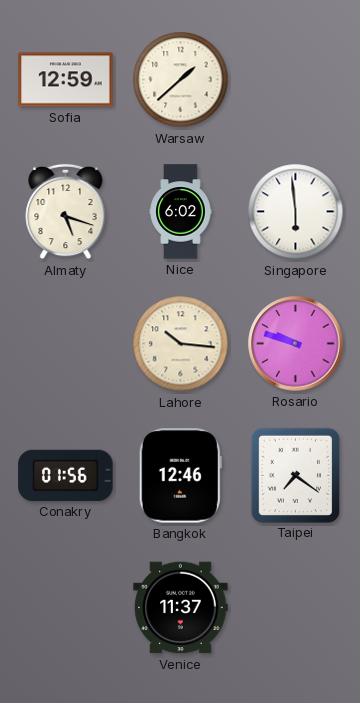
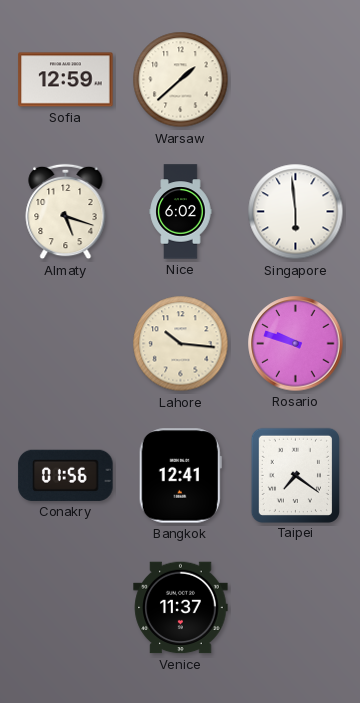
Bangkok: 12:46 -> 12:41
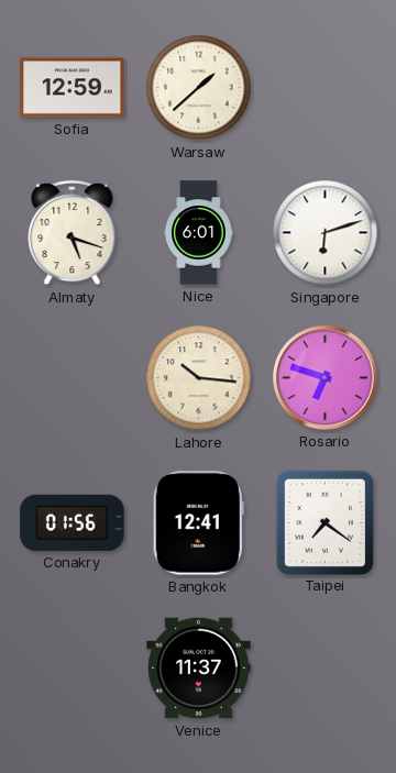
Nice: 6:02 -> 6:01
Singapore: 5:59 -> 6:12
Rosario: 9:48 -> 6:48
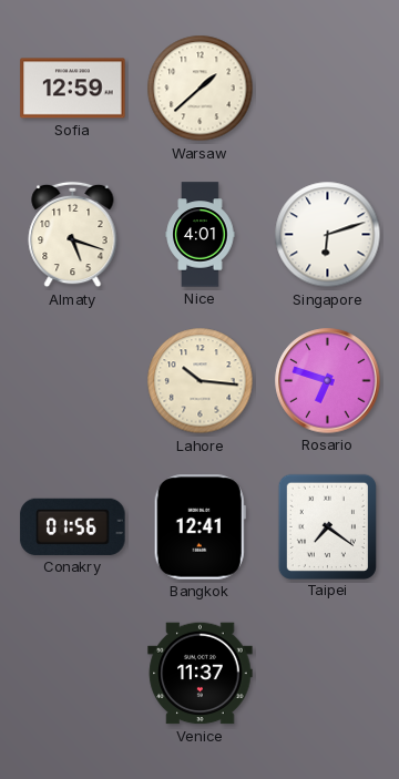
Nice: 6:01 -> 4:01
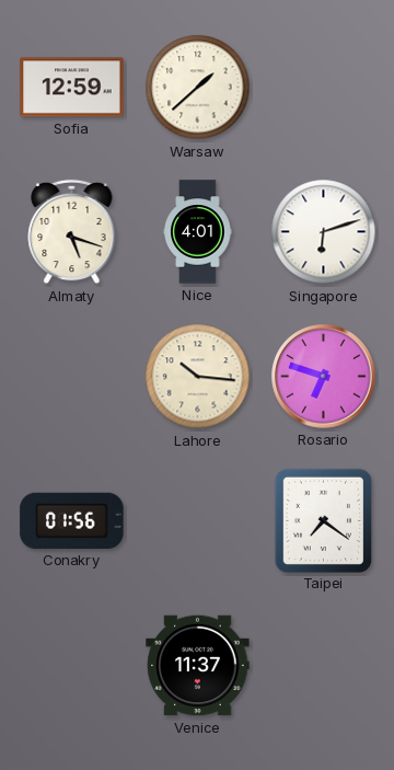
Bangkok: 12:41 -> none
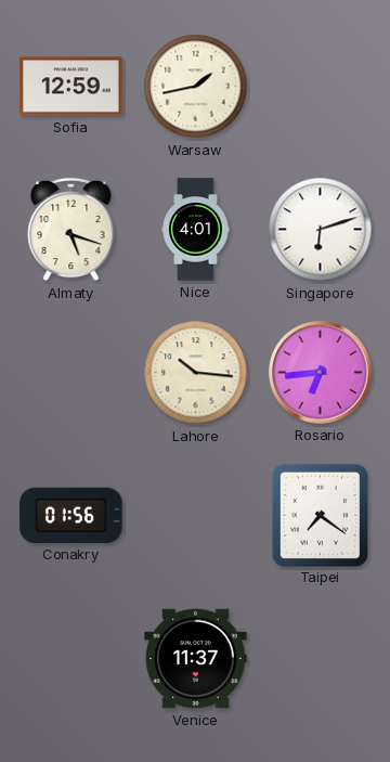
Warsaw: 1:38 -> 1:43
Rosario: 6:48 -> 6:44
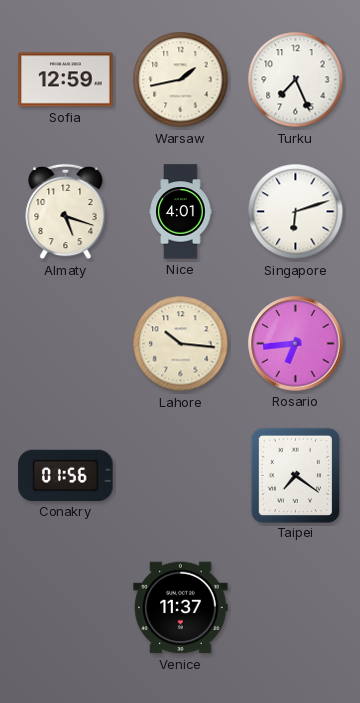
Turku: none -> 7:26
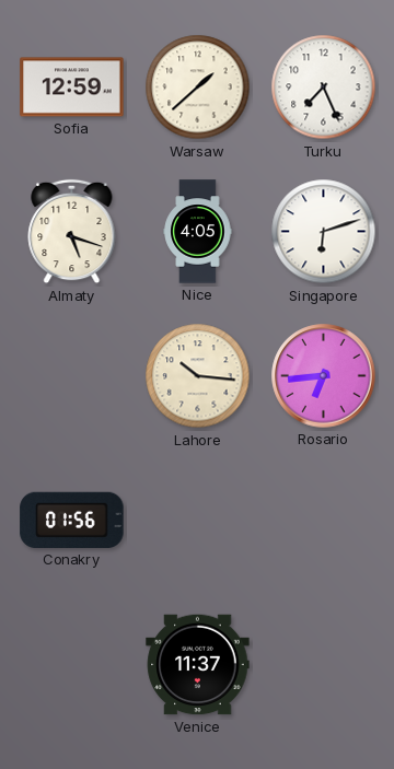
Warsaw: 1:43 -> 1:38
Nice: 4:01 -> 4:05
Taipei: 7:21 -> none
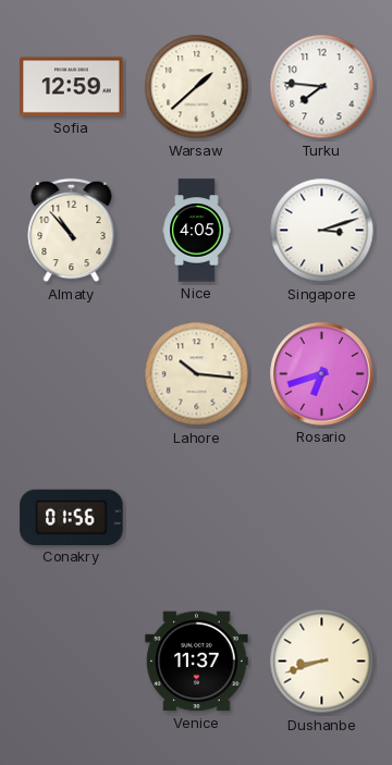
Turku: 7:26 -> 7:46
Almaty: 5:18 -> 10:53
Singapore: 6:12 -> 3:12
Rosario: 6:44 -> 6:42
Dushanbe: none -> 8:42
